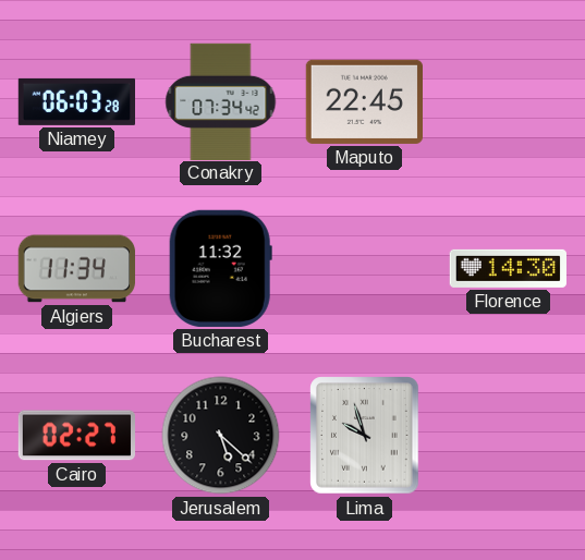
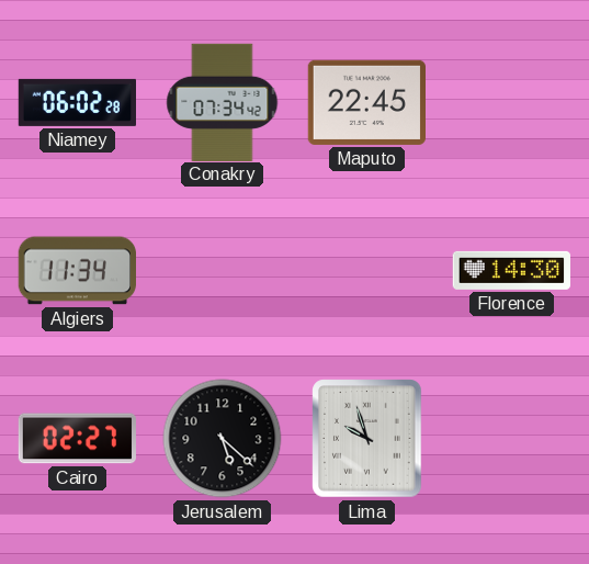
Niamey: 06:03 -> 06:02
Bucharest: 11:32 -> none
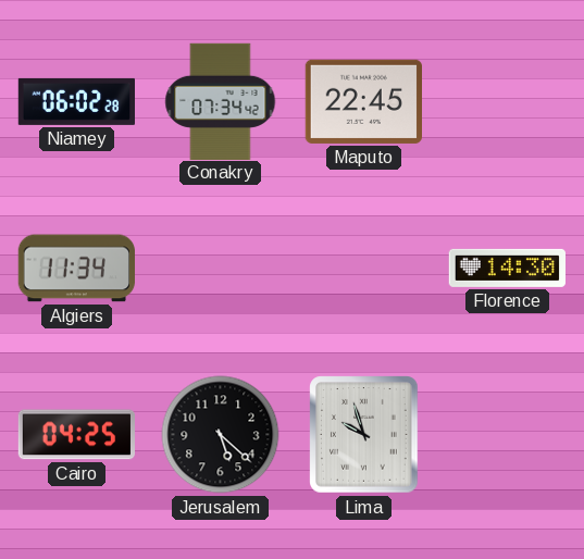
Cairo: 02:27 -> 04:25
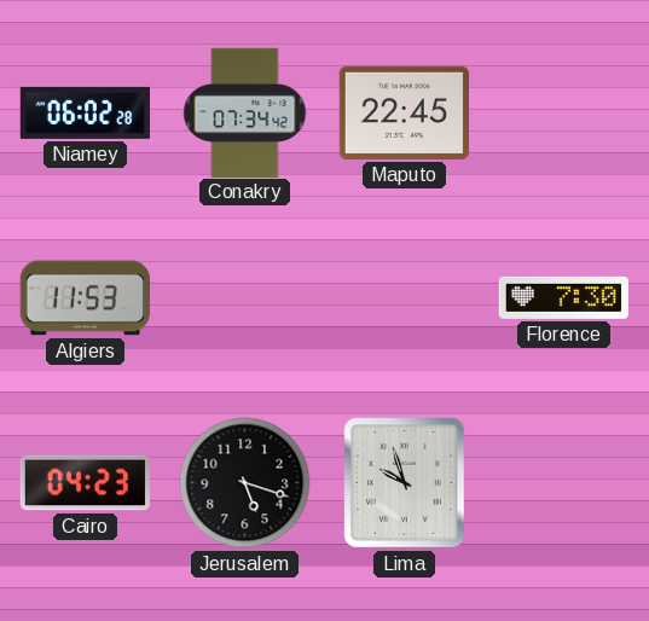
Algiers: 11:34 -> 11:53
Florence: 14:30 -> 7:30
Cairo: 04:25 -> 04:23
Jerusalem: 5:22 -> 5:18
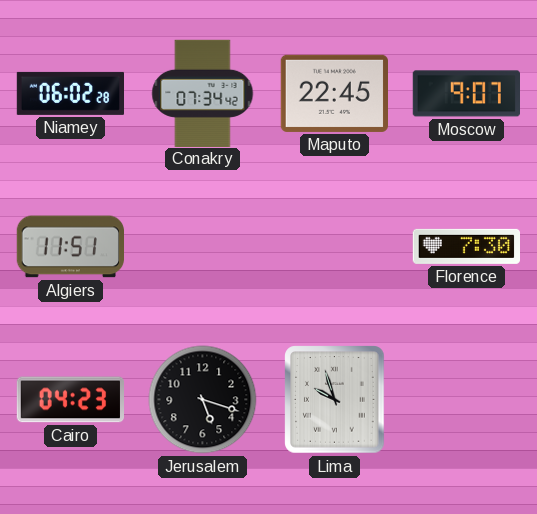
Moscow: none -> 9:07
Algiers: 11:53 -> 11:51
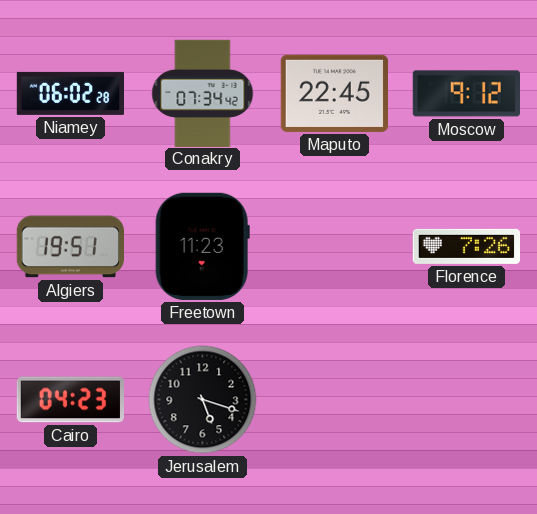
Moscow: 9:07 -> 9:12
Algiers: 11:51 -> 19:51
Freetown: none -> 11:23
Florence: 7:30 -> 7:26
Lima: 9:57 -> none
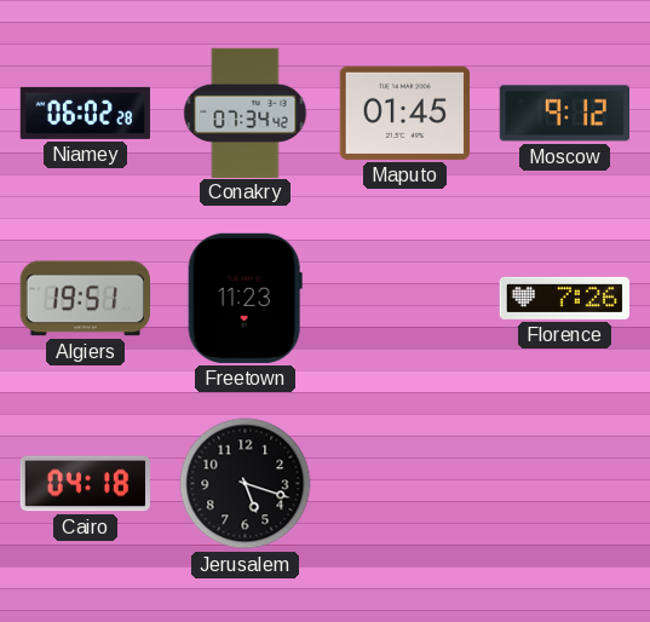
Maputo: 22:45 -> 01:45
Cairo: 04:23 -> 04:18
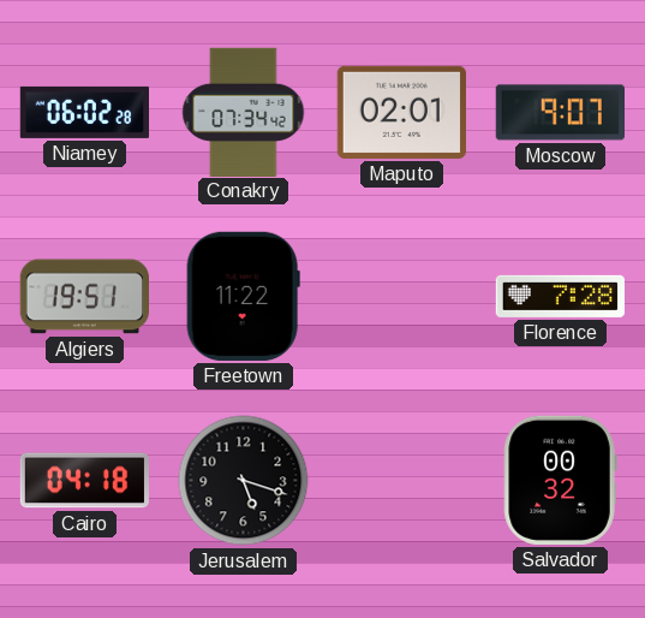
Maputo: 01:45 -> 02:01
Moscow: 9:12 -> 9:07
Freetown: 11:23 -> 11:22
Florence: 7:26 -> 7:28
Salvador: none -> 00:32
